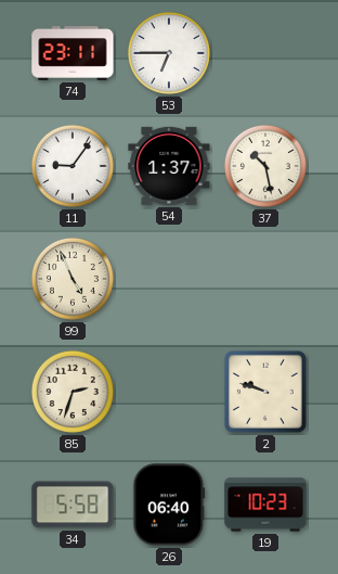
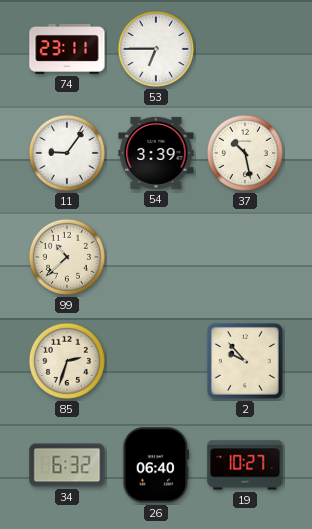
54: 1:37 -> 3:39
99: 4:56 -> 10:38
2: 9:48 -> 9:53
34: 5:58 -> 6:32
19: 10:23 -> 10:27
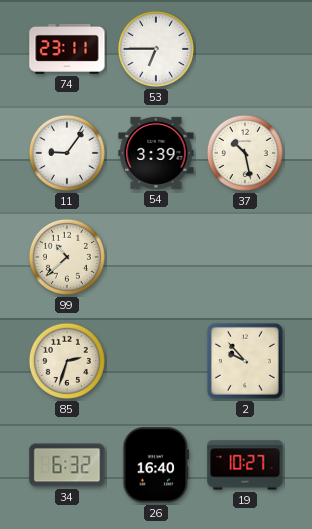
26: 06:40 -> 16:40
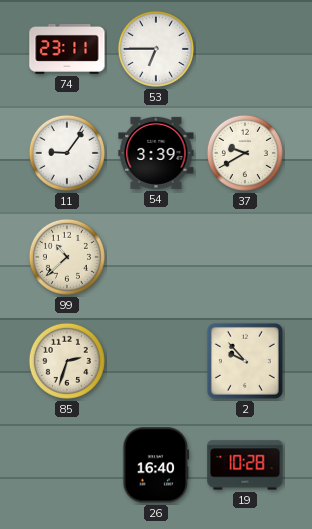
37: 10:28 -> 9:40
34: 6:32 -> none
19: 10:27 -> 10:28
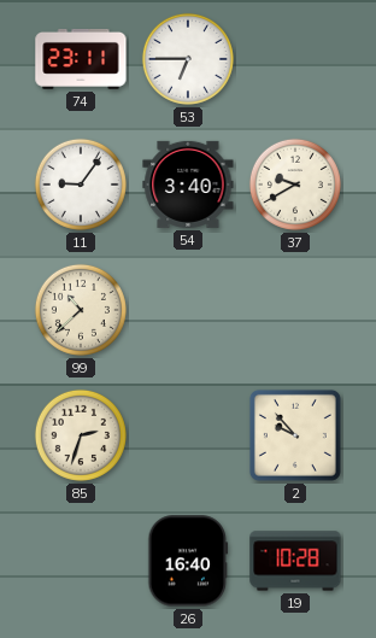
54: 3:39 -> 3:40
